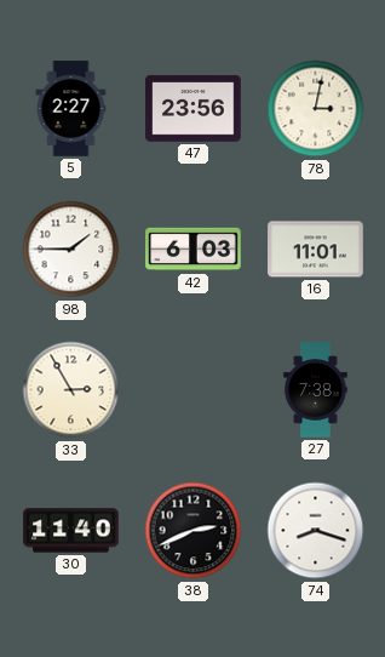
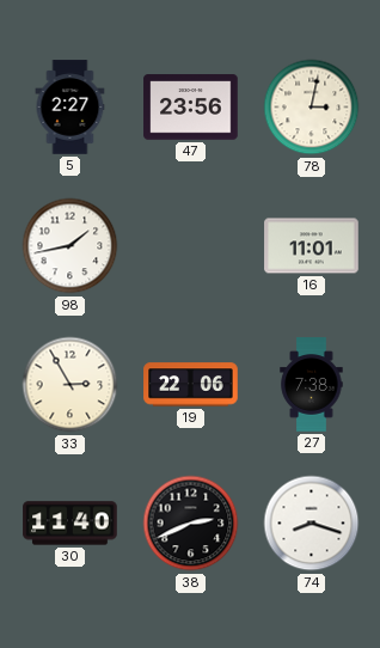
98: 1:45 -> 1:43
42: 6:03 -> none
19: none -> 22:06
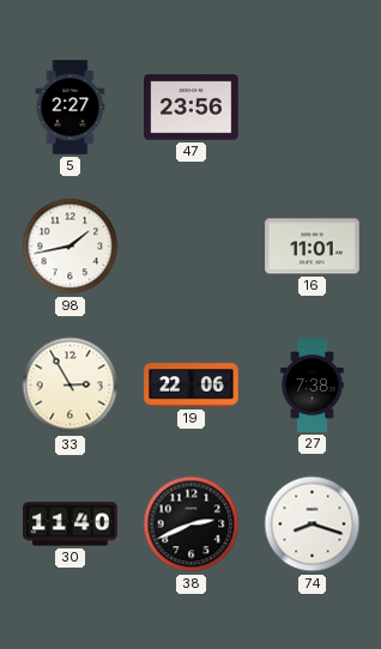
78: 3:02 -> none
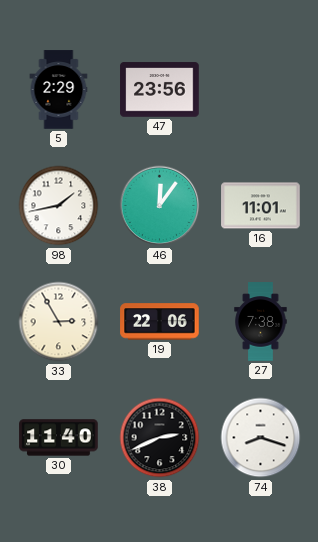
5: 2:27 -> 2:29
46: none -> 12:06
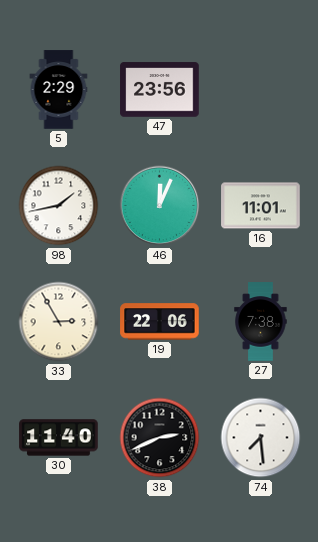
46: 12:06 -> 12:04
74: 8:18 -> 7:29
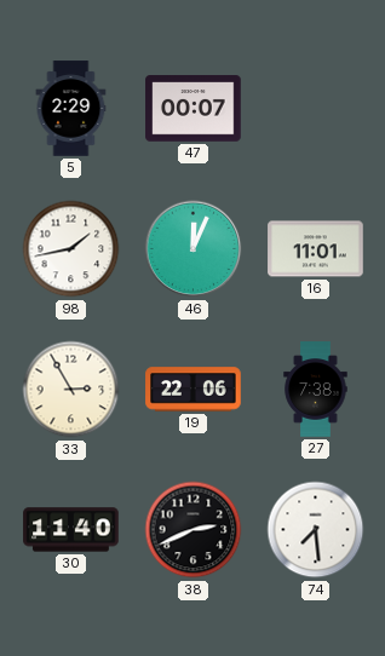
47: 23:56 -> 00:07
